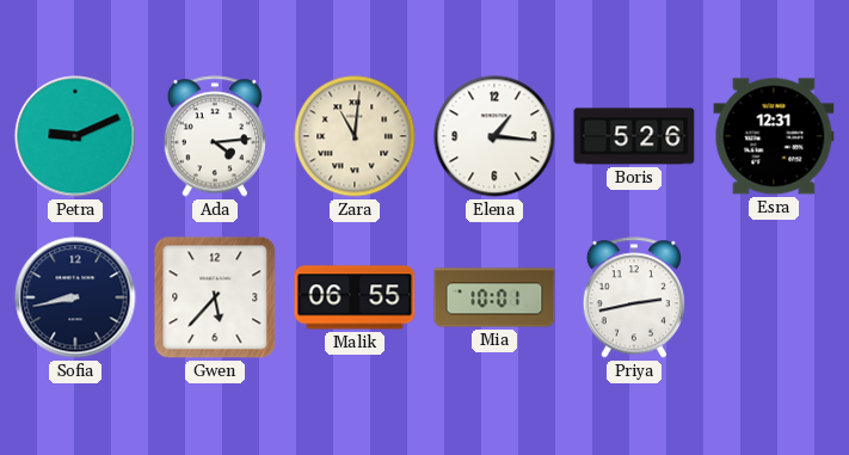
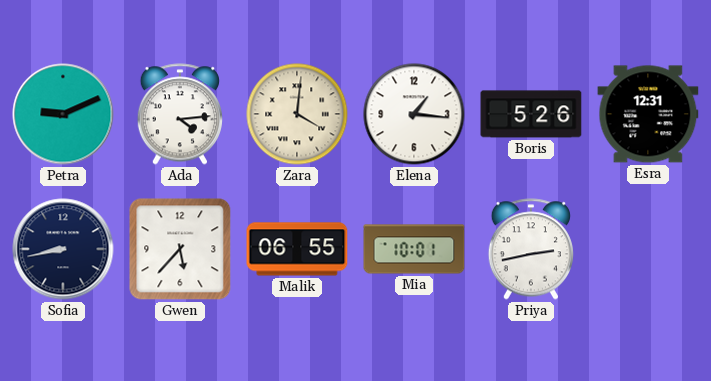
Zara: 11:01 -> 4:01
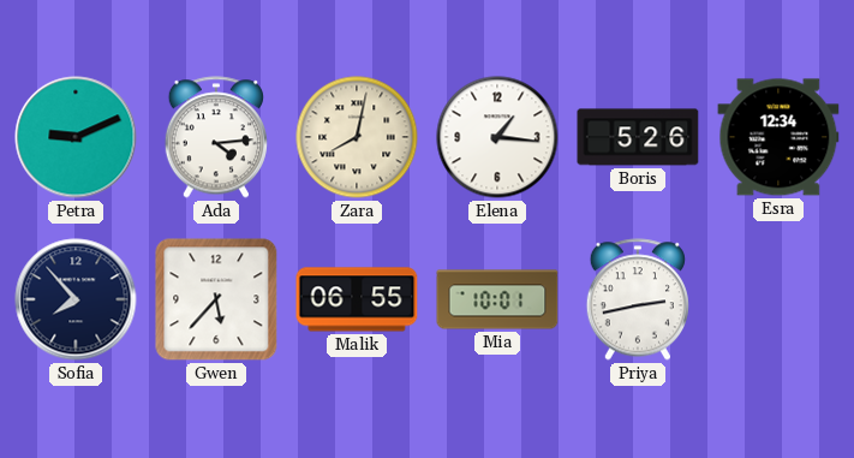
Zara: 4:01 -> 8:02
Esra: 12:31 -> 12:34
Sofia: 8:43 -> 7:53
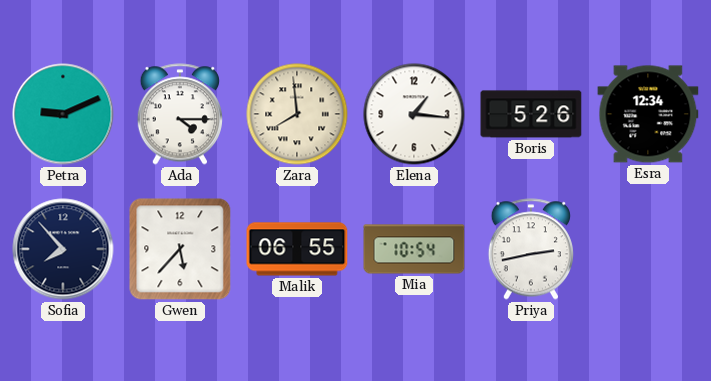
Ada: 4:14 -> 4:15
Zara: 8:02 -> 7:59
Mia: 10:01 -> 10:54
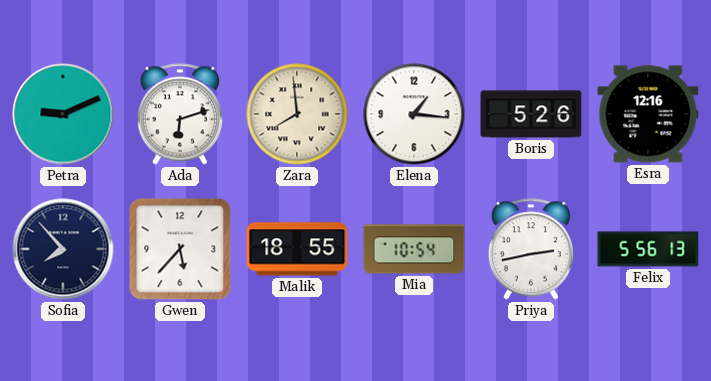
Ada: 4:15 -> 6:12
Esra: 12:34 -> 12:16
Malik: 06:55 -> 18:55
Felix: none -> 5:56
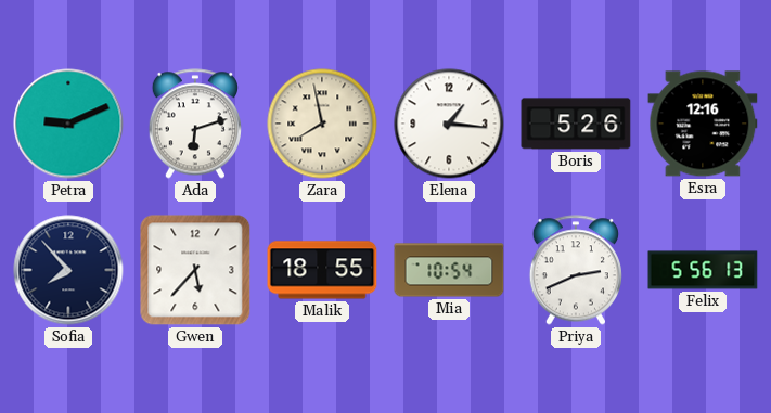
Zara: 7:59 -> 7:58
Priya: 2:43 -> 2:41
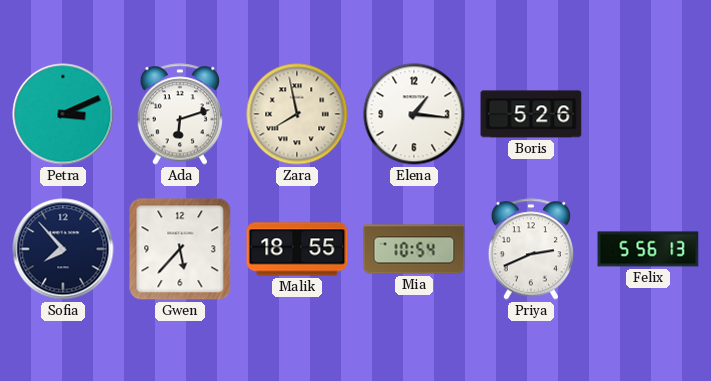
Petra: 9:11 -> 3:11
Esra: 12:16 -> none
